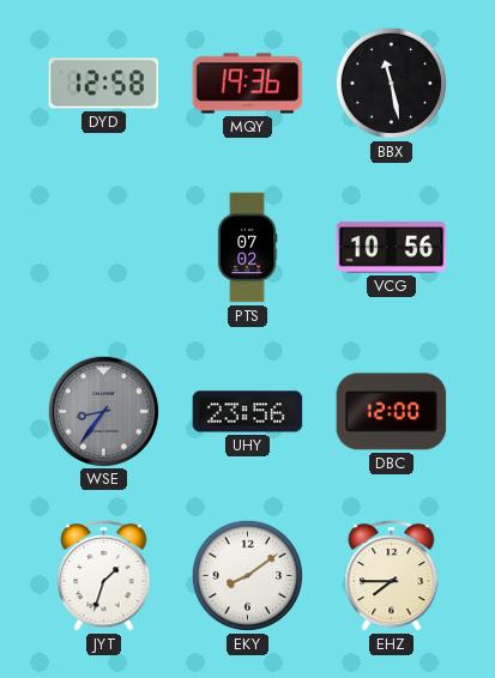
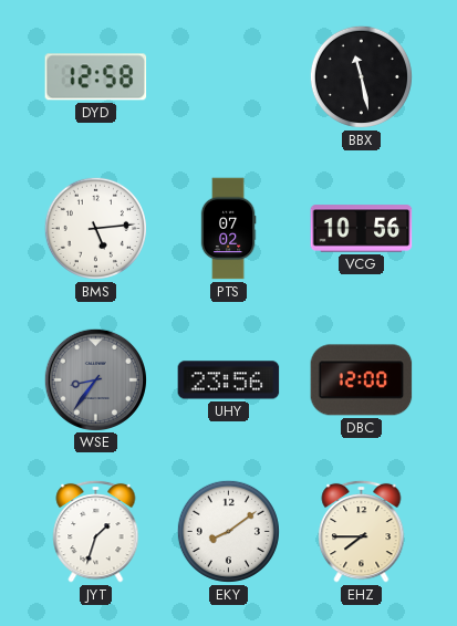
MQY: 19:36 -> none
BMS: none -> 5:14
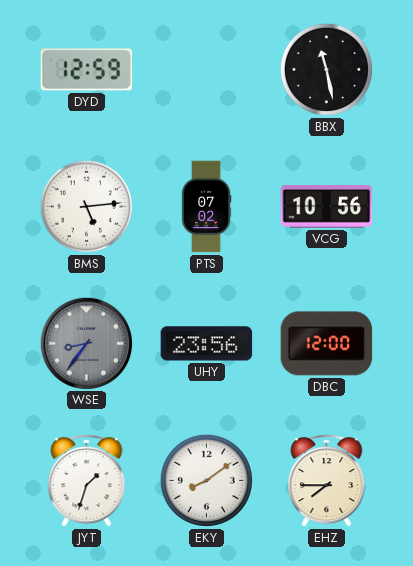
DYD: 12:58 -> 12:59
